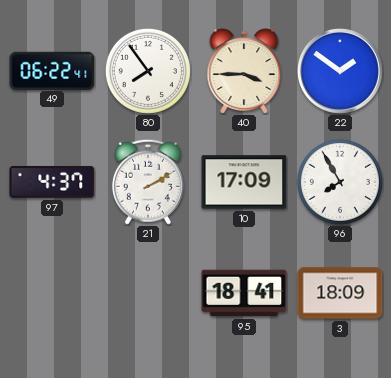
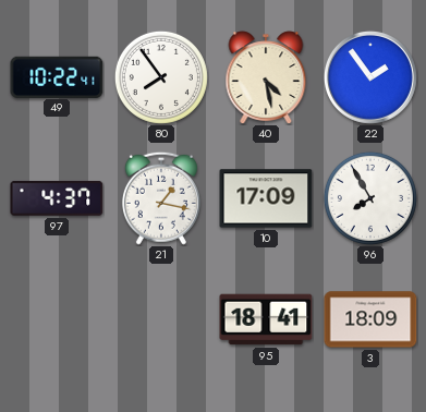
49: 06:22 -> 10:22
40: 3:45 -> 4:28
22: 1:51 -> 1:54
21: 2:10 -> 1:17
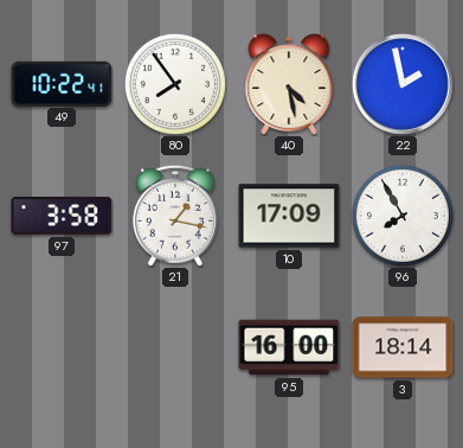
22: 1:54 -> 1:58
97: 4:37 -> 3:58
95: 18:41 -> 16:00
3: 18:09 -> 18:14
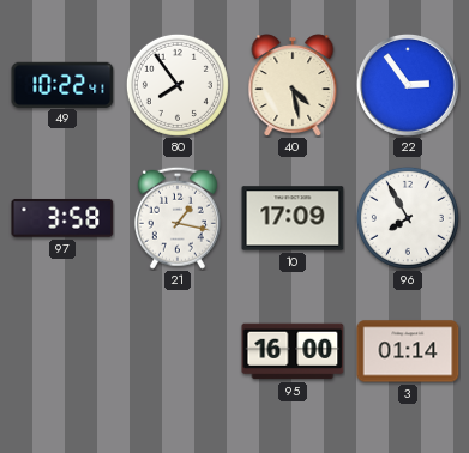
22: 1:58 -> 2:54
3: 18:14 -> 01:14
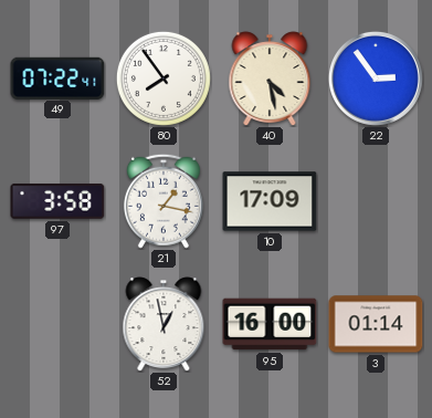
49: 10:22 -> 07:22
96: 7:55 -> none
52: none -> 12:58
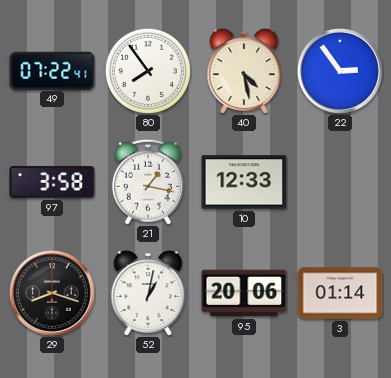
10: 17:09 -> 12:33
29: none -> 8:18
52: 12:58 -> 1:02
95: 16:00 -> 20:06
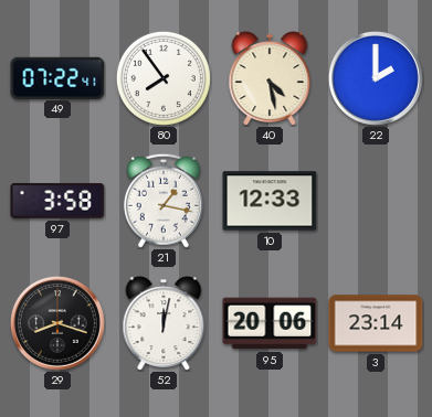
22: 2:54 -> 2:00
52: 1:02 -> 12:02
3: 01:14 -> 23:14
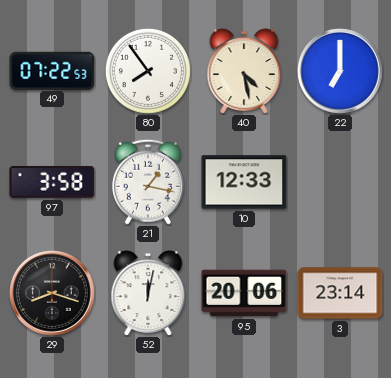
49: 07:22:41 -> 07:22:53
22: 2:00 -> 7:00
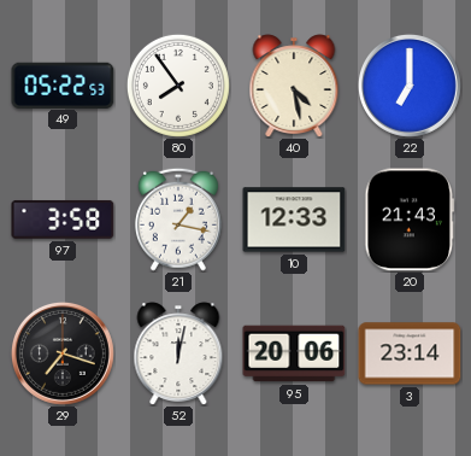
49: 07:22 -> 05:22
20: none -> 21:43
29: 8:18 -> 7:18
